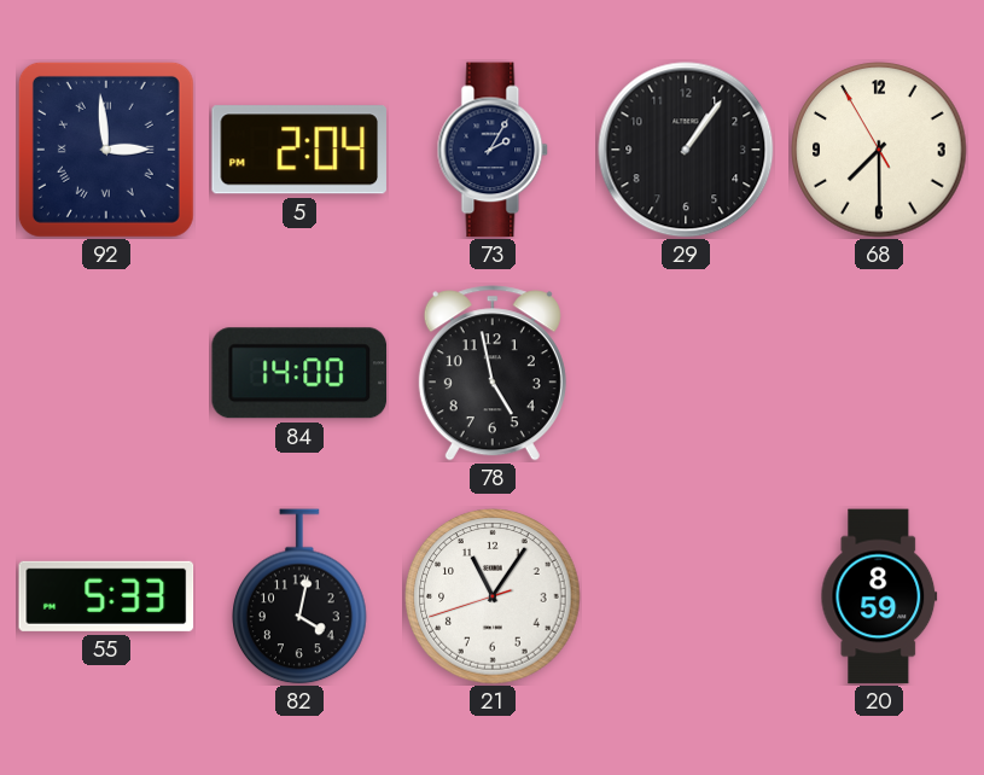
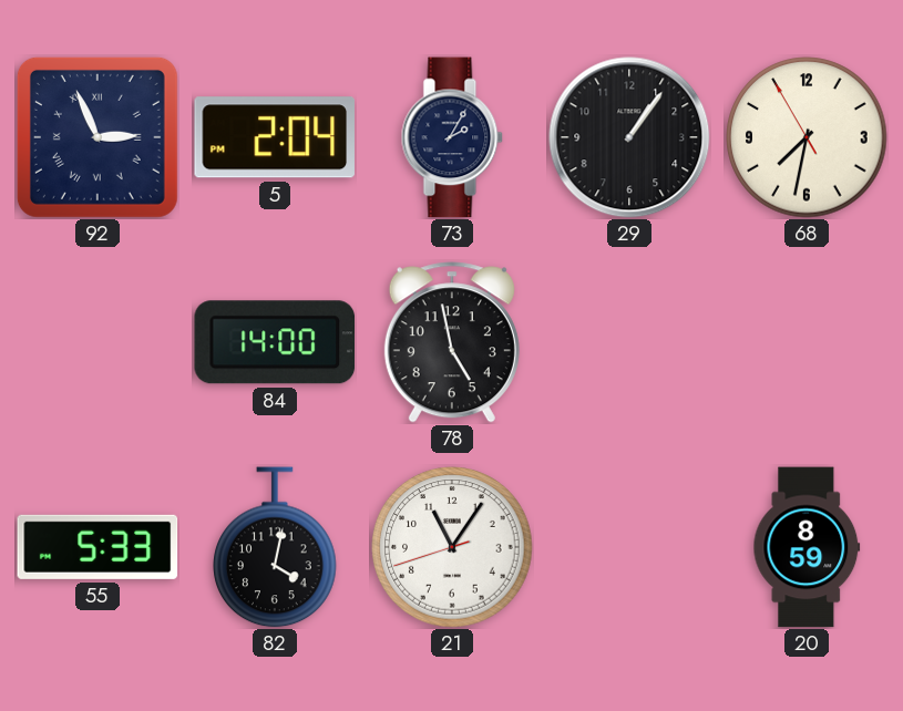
92: 2:59 -> 2:56
68: 7:29 -> 7:31
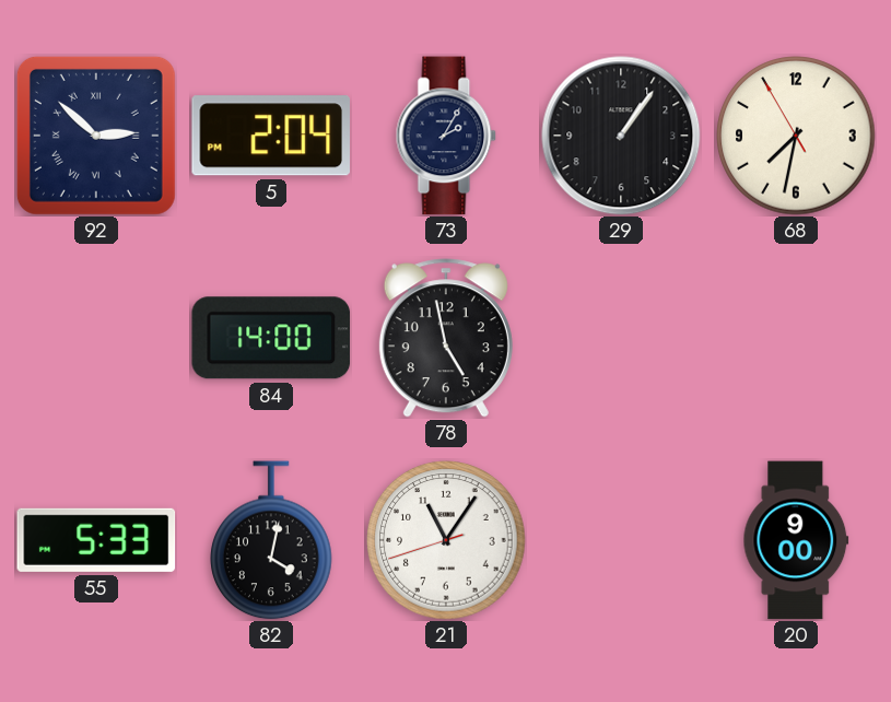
92: 2:56 -> 2:52
20: 8:59 -> 9:00
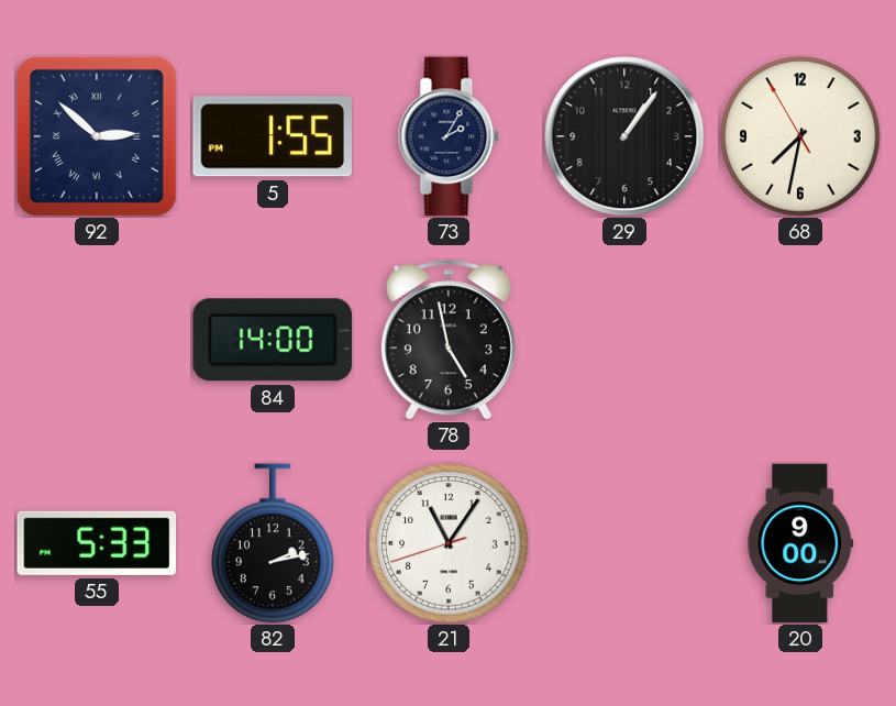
5: 2:04 -> 1:55
82: 4:02 -> 2:13
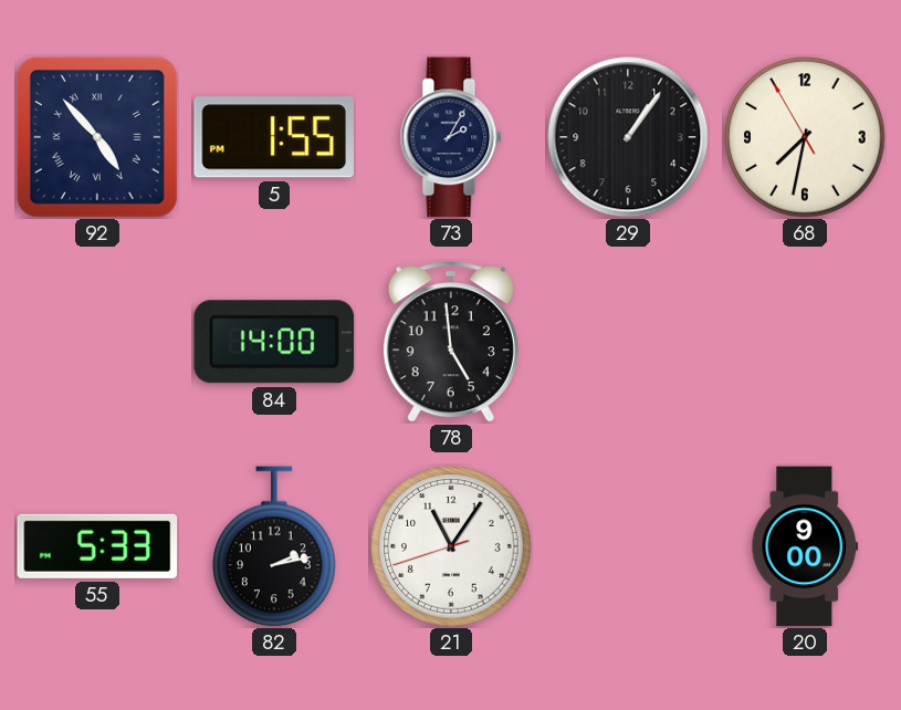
92: 2:52 -> 4:53
78: 4:58 -> 4:59
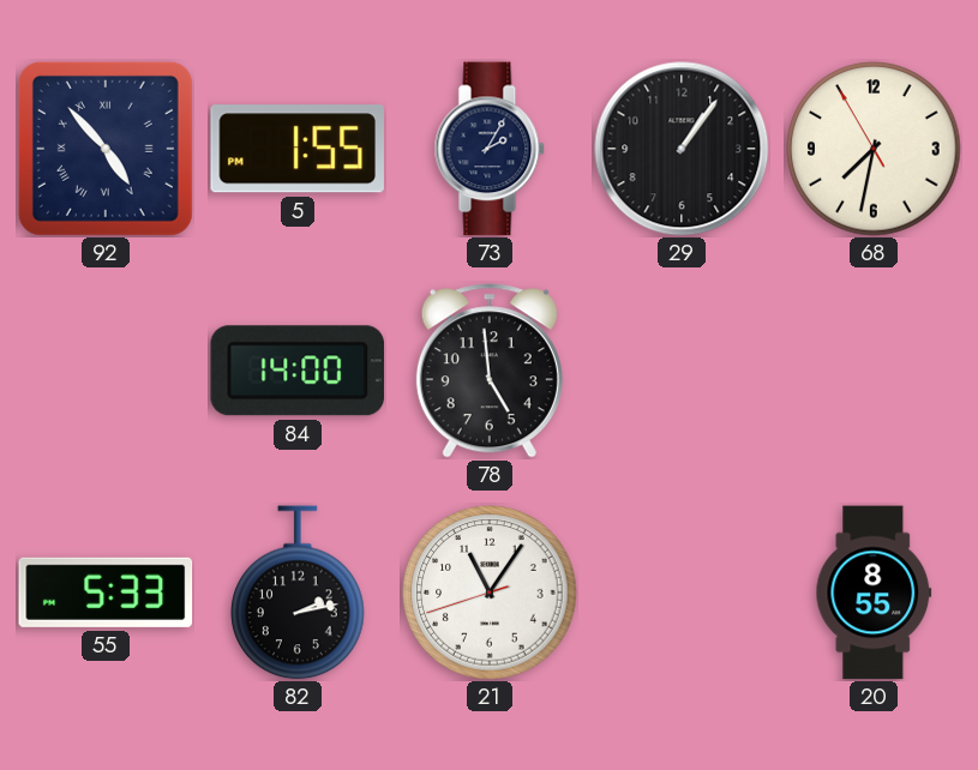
20: 9:00 -> 8:55
